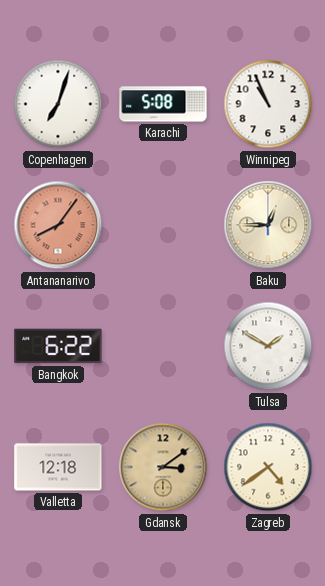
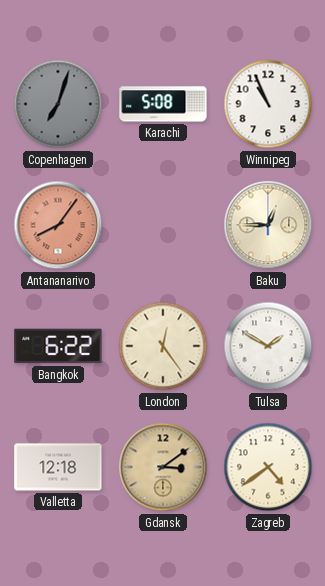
Copenhagen dial: white -> grey
London: none -> 12:24
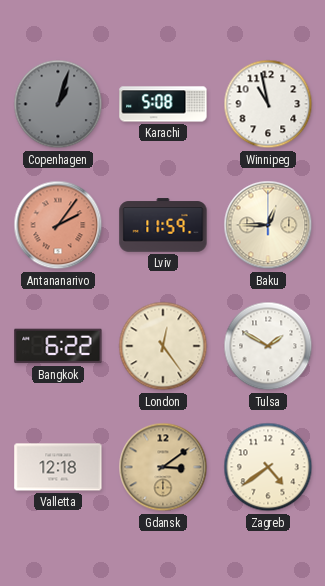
Copenhagen: 7:03 -> 1:03
Winnipeg: 10:56 -> 10:58
Antananarivo: 8:06 -> 2:06
Lviv: none -> 11:59
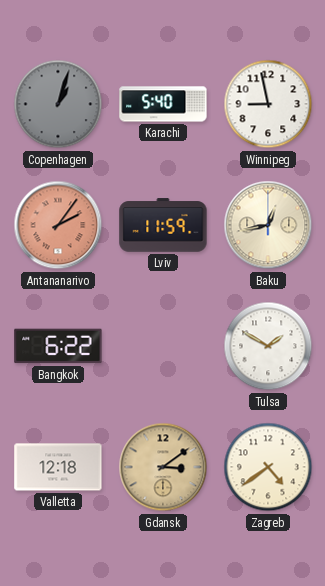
Karachi: 5:08 -> 5:40
Winnipeg: 10:58 -> 8:58
Baku: 12:45 -> 12:43
London: 12:24 -> none
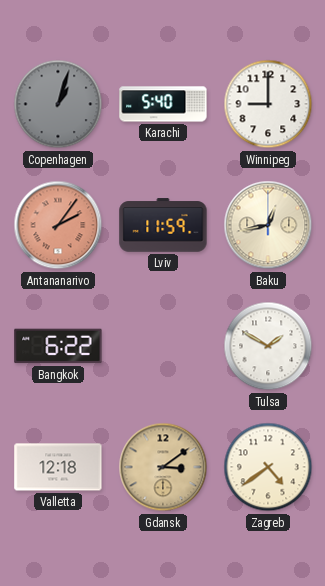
Winnipeg: 8:58 -> 9:00
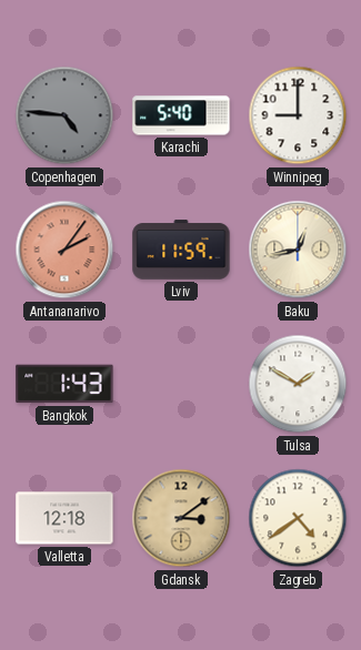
Copenhagen: 1:03 -> 4:46
Bangkok: 6:22 -> 1:43
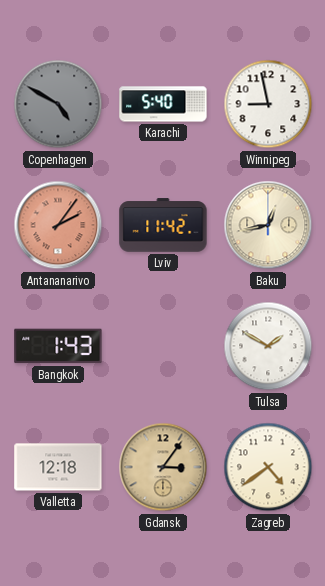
Copenhagen: 4:46 -> 4:50
Winnipeg: 9:00 -> 8:58
Lviv: 11:59 -> 11:42
Gdansk: 3:09 -> 3:06
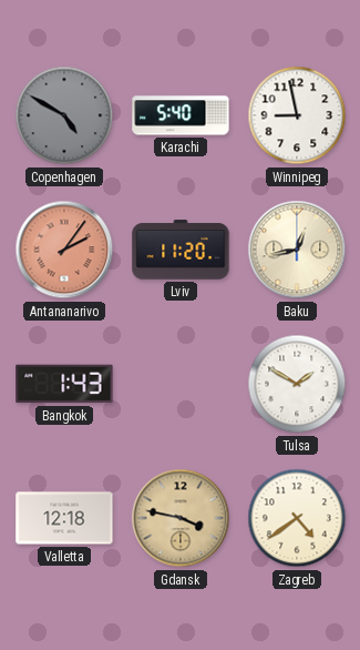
Lviv: 11:42 -> 11:20
Gdansk: 3:06 -> 3:47
